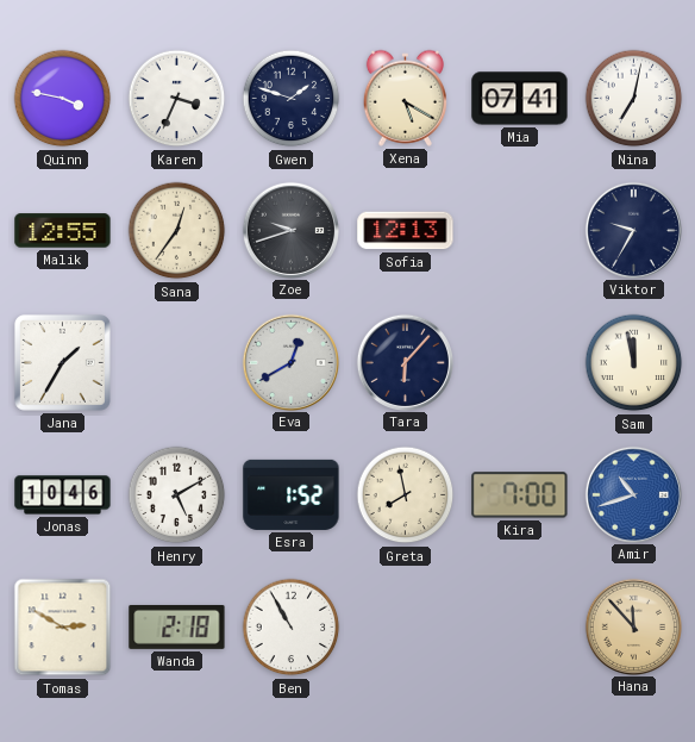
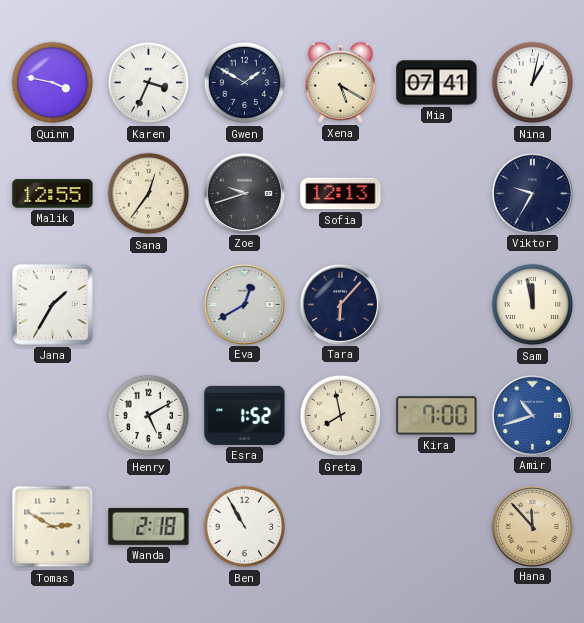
Gwen: 1:48 -> 1:50
Nina: 7:02 -> 1:02
Jonas: 10:46 -> none
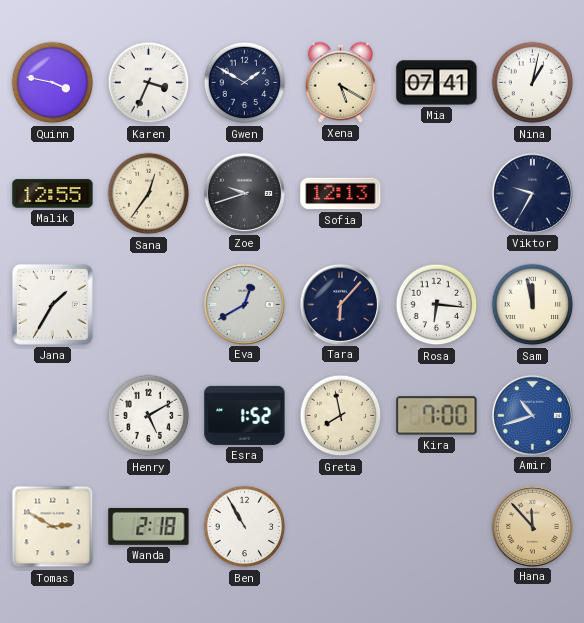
Rosa: none -> 6:16
